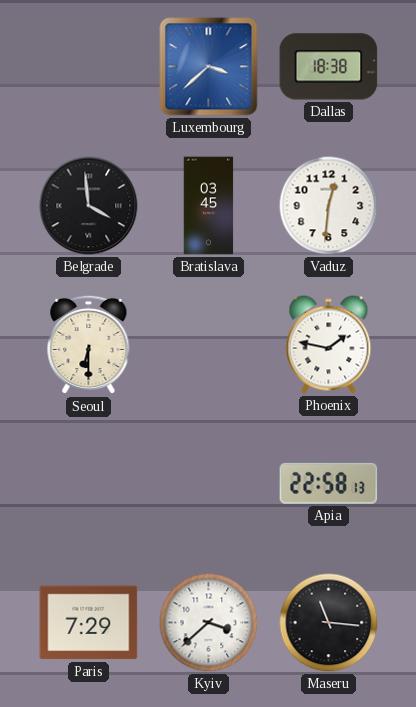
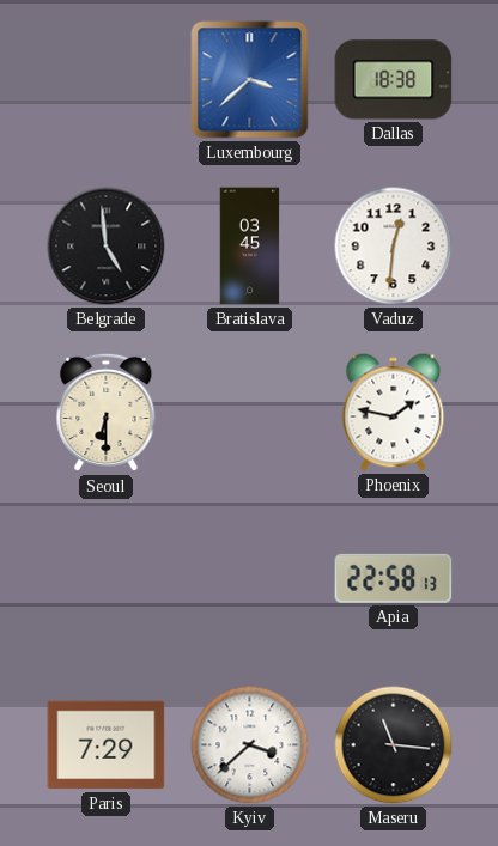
Belgrade: 3:59 -> 4:59
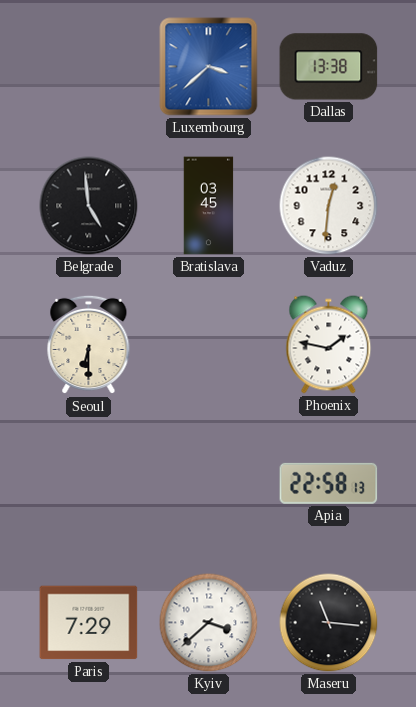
Dallas: 18:38 -> 13:38
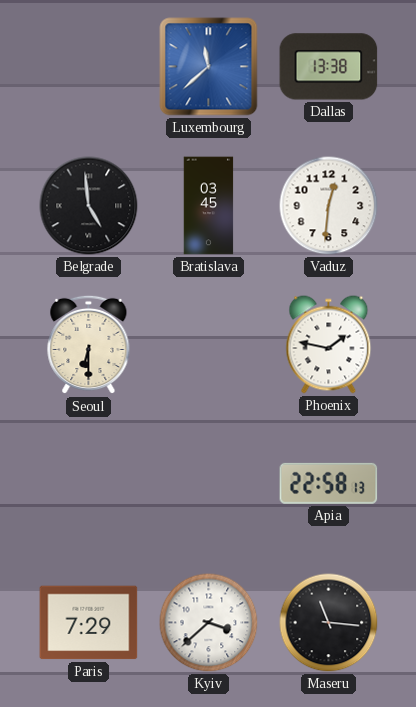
Luxembourg: 3:38 -> 11:38
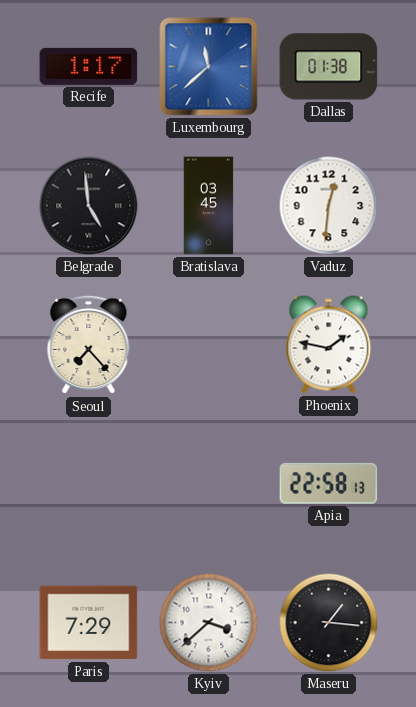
Recife: none -> 1:17
Dallas: 13:38 -> 01:38
Seoul: 6:30 -> 7:23
Maseru: 11:16 -> 1:16
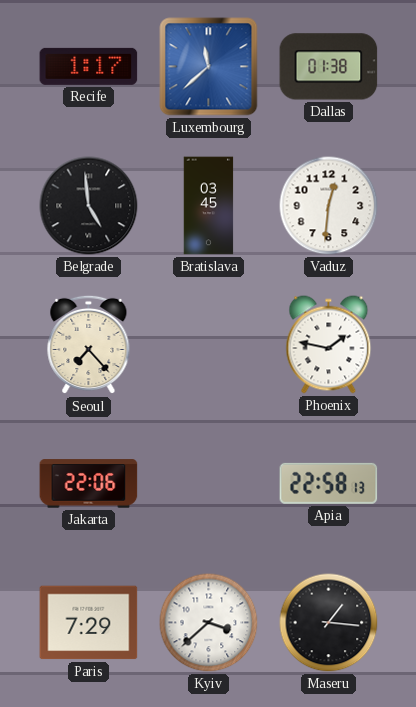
Jakarta: none -> 22:06
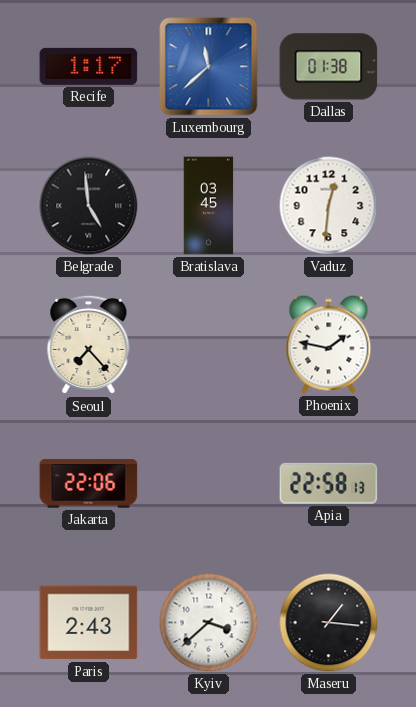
Paris: 7:29 -> 2:43
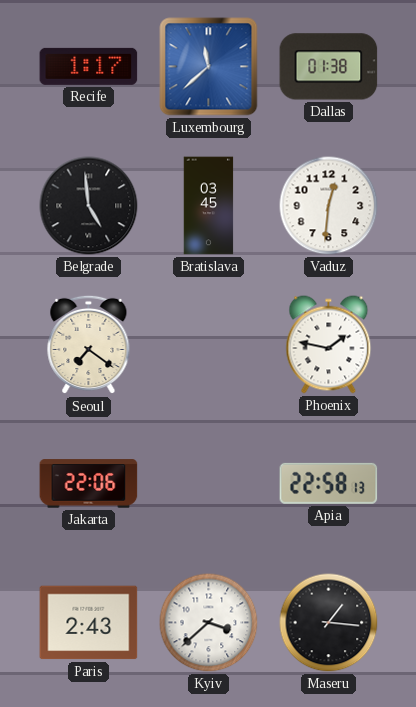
Seoul: 7:23 -> 7:21
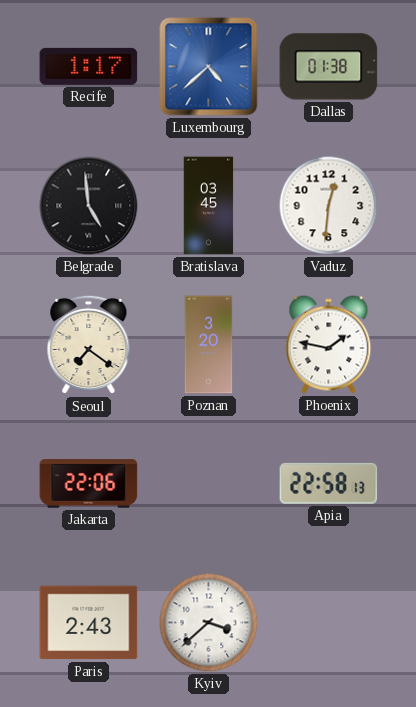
Luxembourg: 11:38 -> 4:38
Poznan: none -> 3:20
Maseru: 1:16 -> none
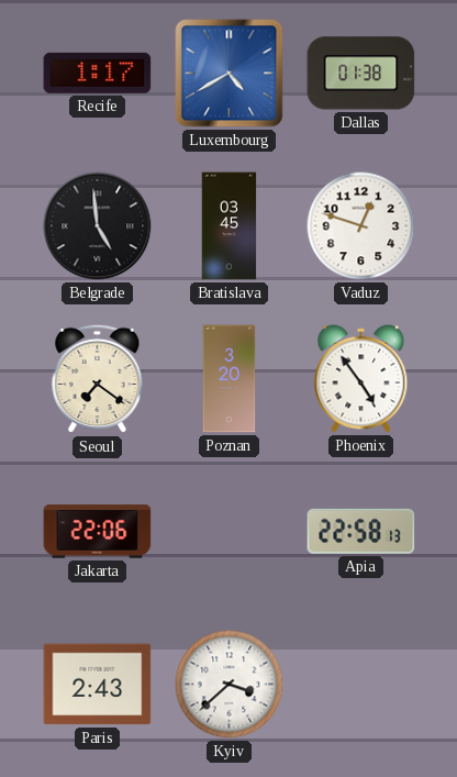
Luxembourg: 4:38 -> 4:40
Vaduz: 12:31 -> 12:48
Phoenix: 1:47 -> 4:54
